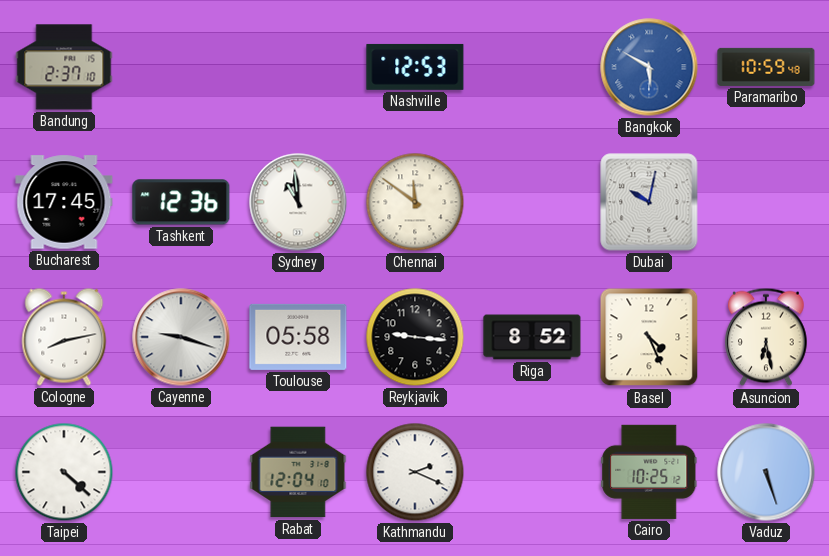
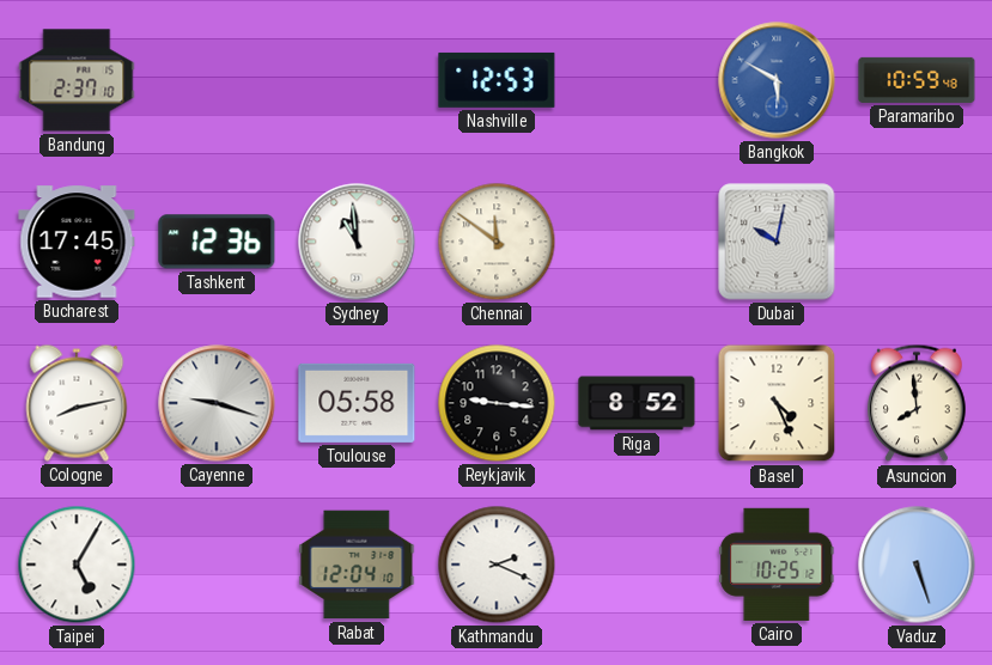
Asuncion: 6:28 -> 7:59
Taipei: 4:22 -> 5:05
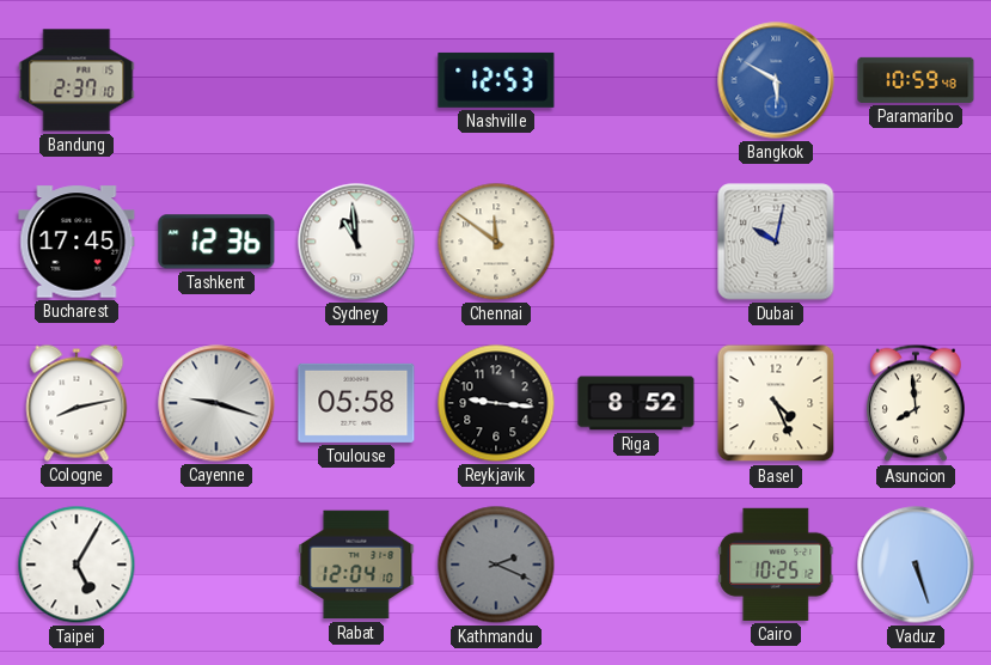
Kathmandu dial: white -> grey
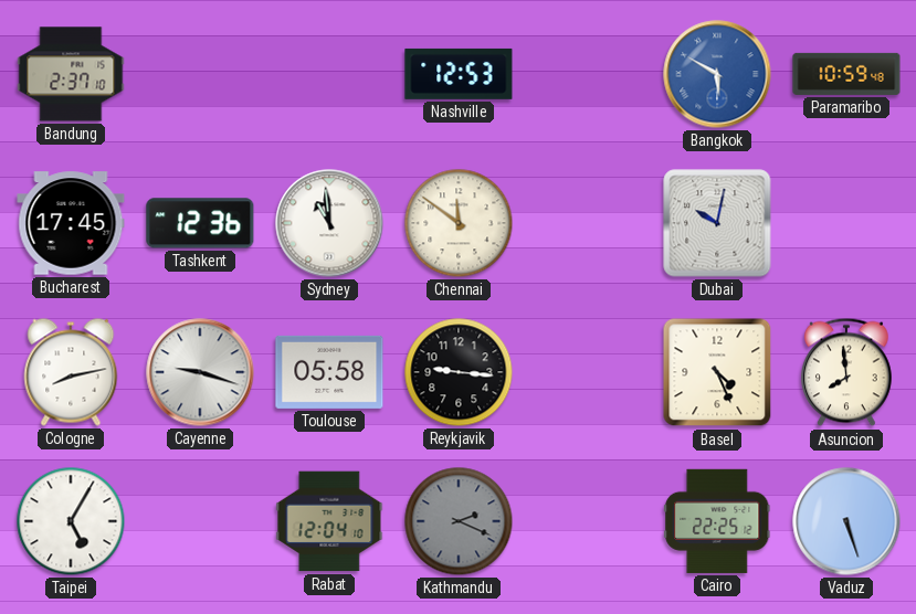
Riga: 8:52 -> none
Cairo: 10:25 -> 22:25
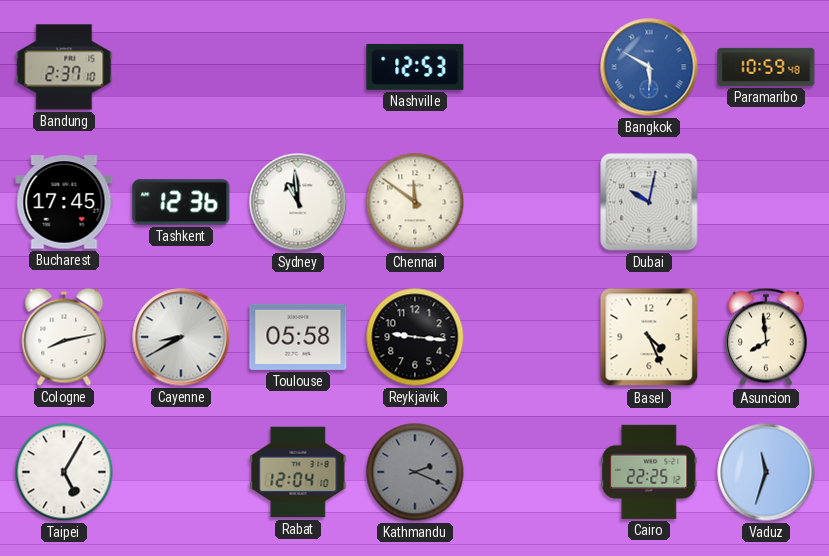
Cayenne: 9:18 -> 8:40
Vaduz: 5:27 -> 11:33
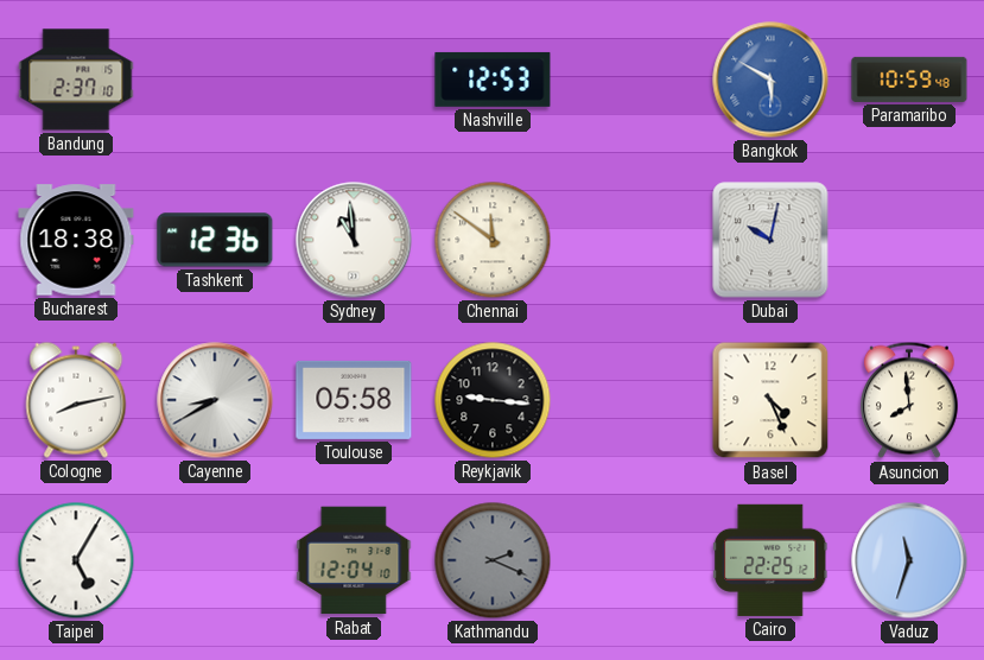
Bucharest: 17:45 -> 18:38
